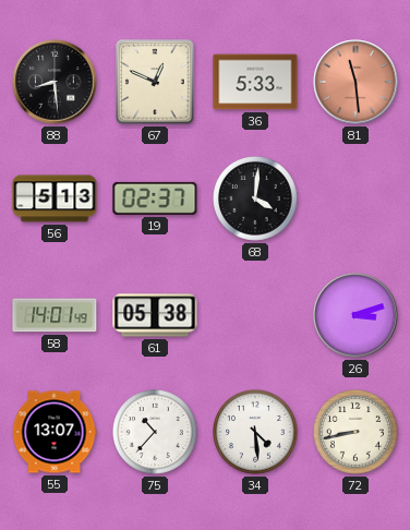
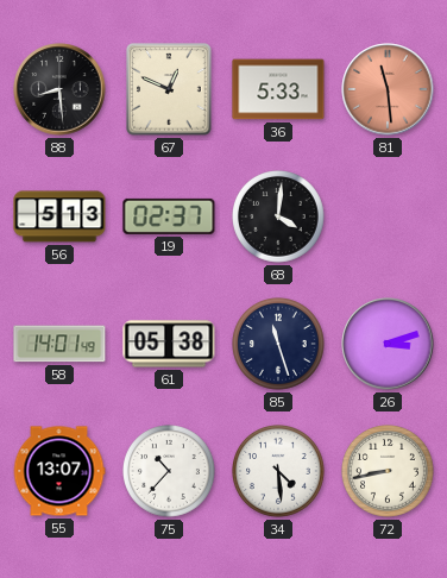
85: none -> 11:27
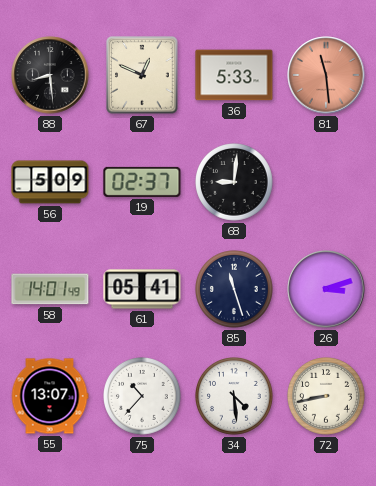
56: 5:13 -> 5:09
68: 4:01 -> 9:01
61: 05:38 -> 05:41
